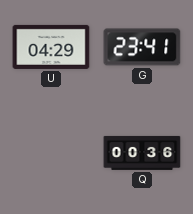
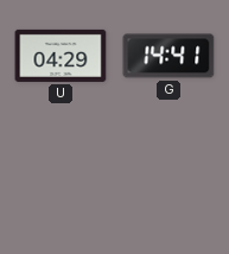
G: 23:41 -> 14:41
Q: 00:36 -> none
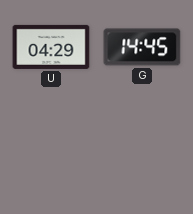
G: 14:41 -> 14:45
